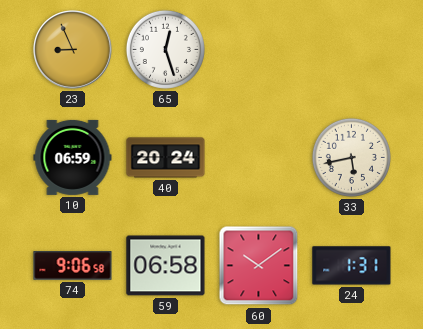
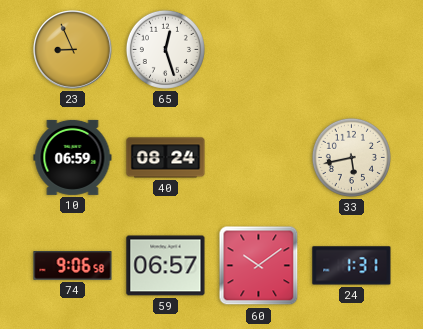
40: 20:24 -> 08:24
59: 06:58 -> 06:57
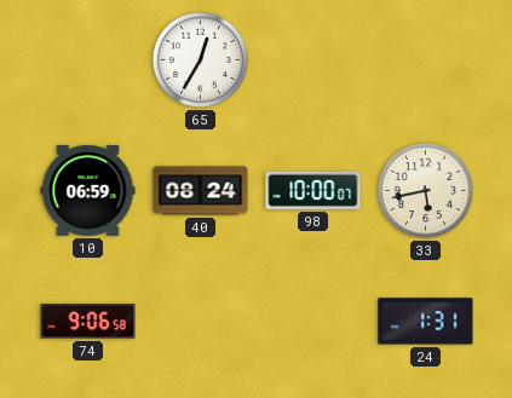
23: 8:56 -> none
65: 12:27 -> 12:35
98: none -> 10:00
59: 06:57 -> none
60: 10:09 -> none
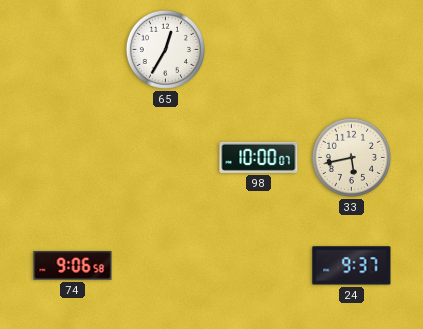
10: 06:59 -> none
40: 08:24 -> none
24: 1:31 -> 9:37
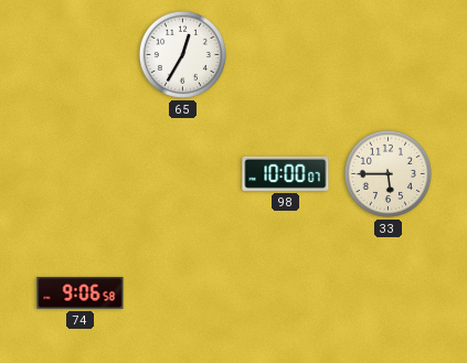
33: 5:43 -> 5:45
24: 9:37 -> none
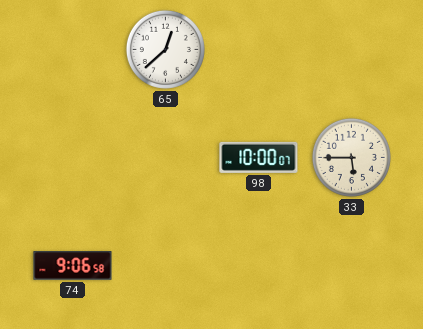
65: 12:35 -> 12:38
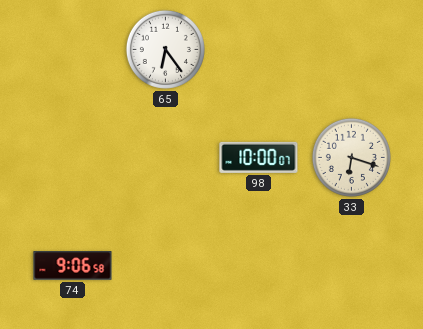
65: 12:38 -> 6:24
33: 5:45 -> 6:18
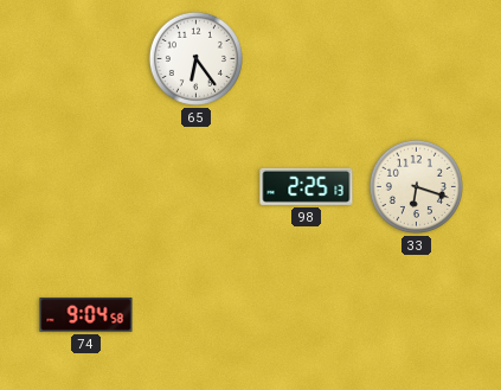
98: 10:00 -> 2:25
74: 9:06 -> 9:04
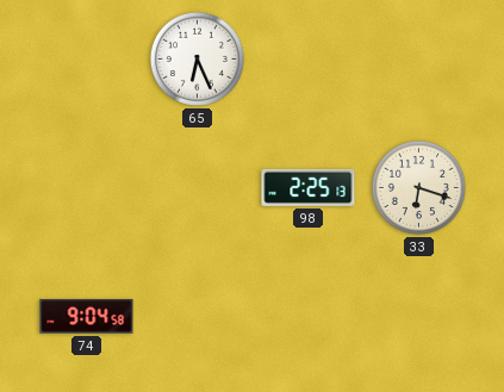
65: 6:24 -> 6:26
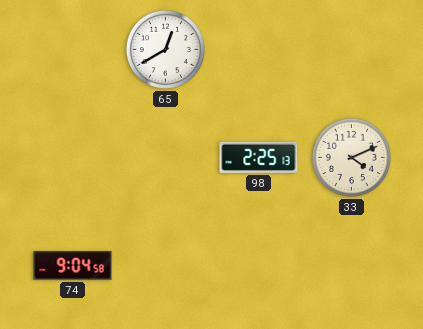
65: 6:26 -> 12:40
33: 6:18 -> 4:11
